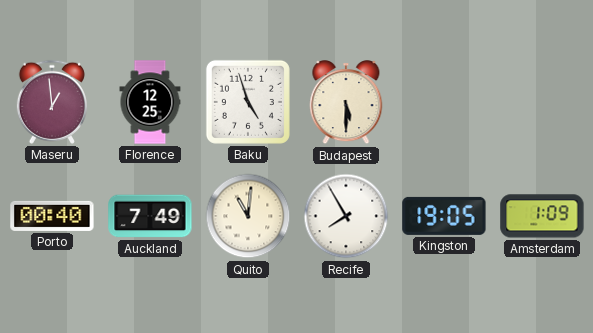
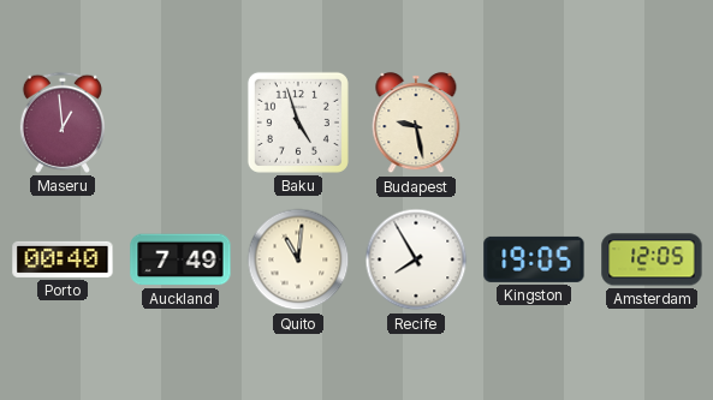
Florence: 12:25 -> none
Budapest: 5:30 -> 9:28
Amsterdam: 1:09 -> 12:05
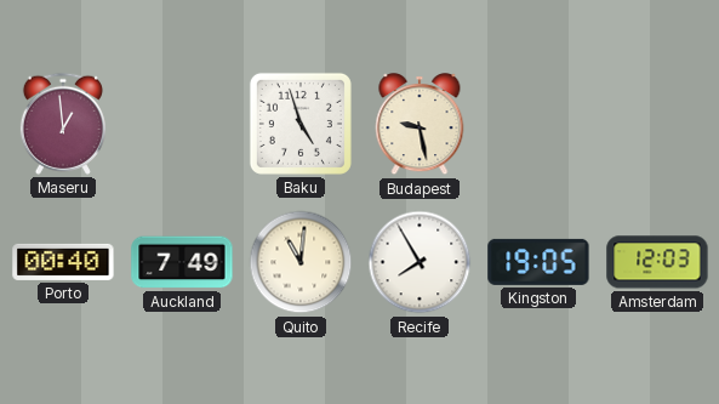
Amsterdam: 12:05 -> 12:03
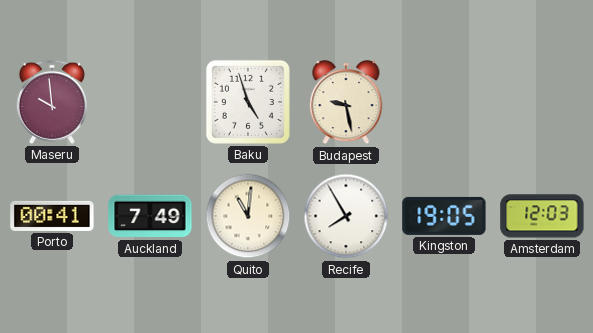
Maseru: 12:59 -> 9:59
Porto: 00:40 -> 00:41
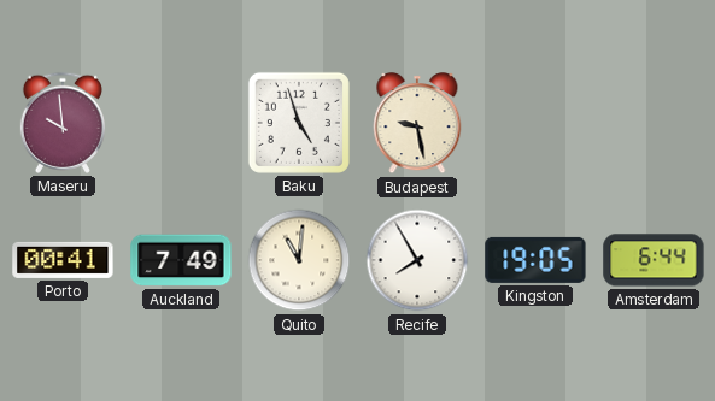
Amsterdam: 12:03 -> 6:44
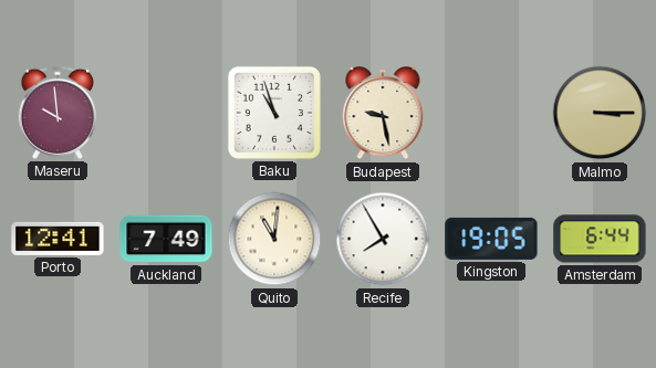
Baku: 4:57 -> 10:57
Malmo: none -> 3:15
Porto: 00:41 -> 12:41
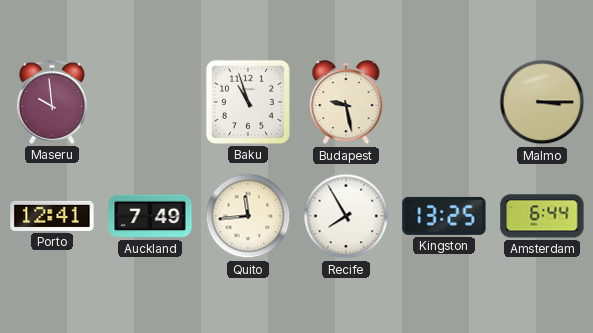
Quito: 11:01 -> 11:44
Kingston: 19:05 -> 13:25
